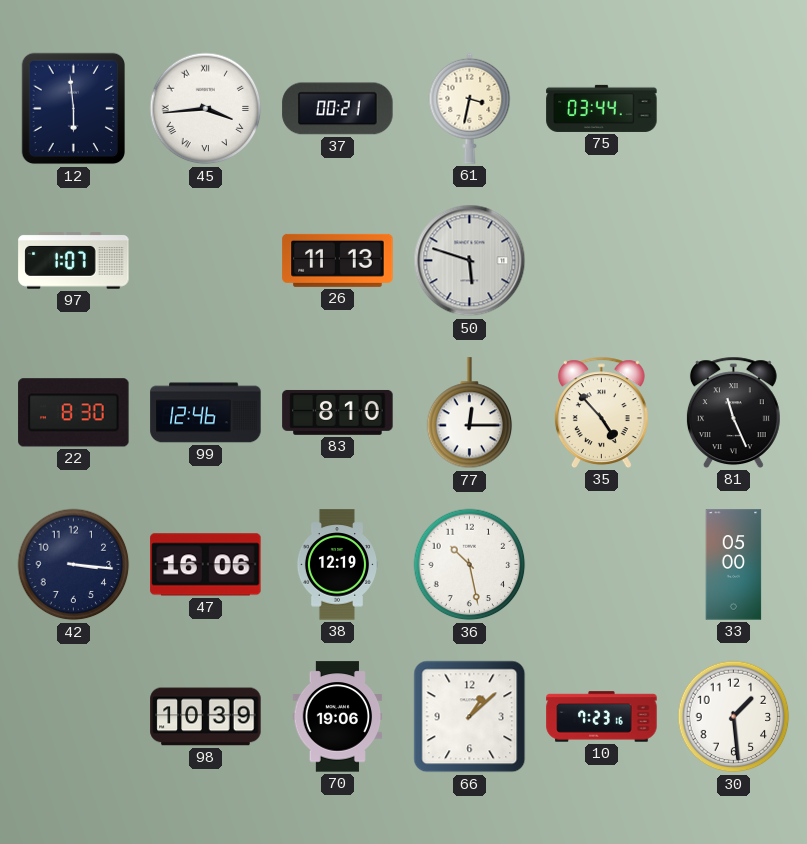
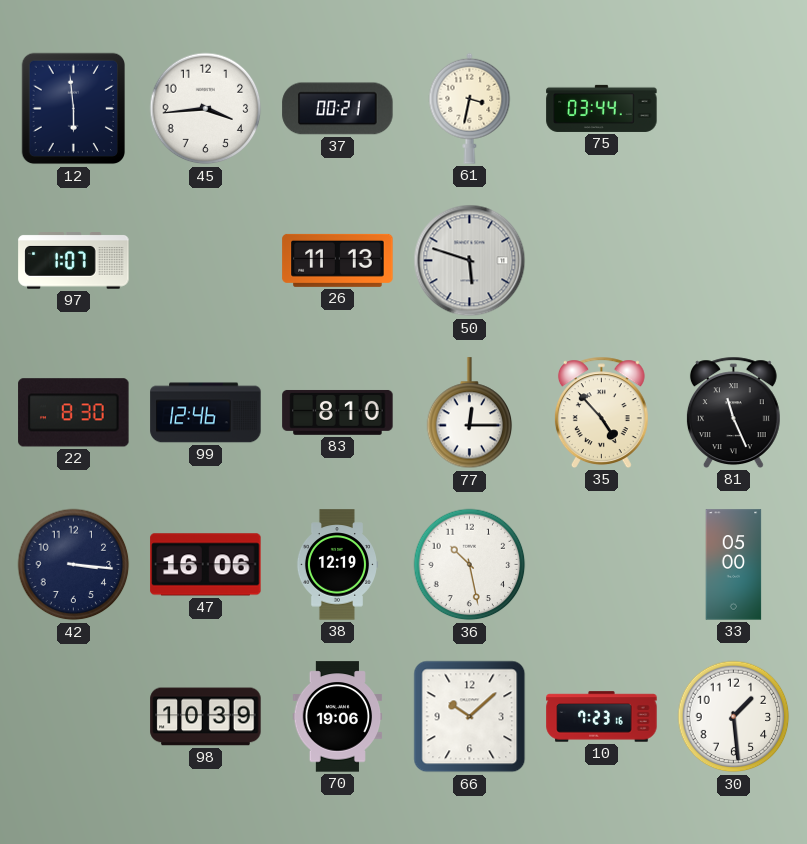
45 numerals: Roman -> Arabic
66: 1:08 -> 10:08
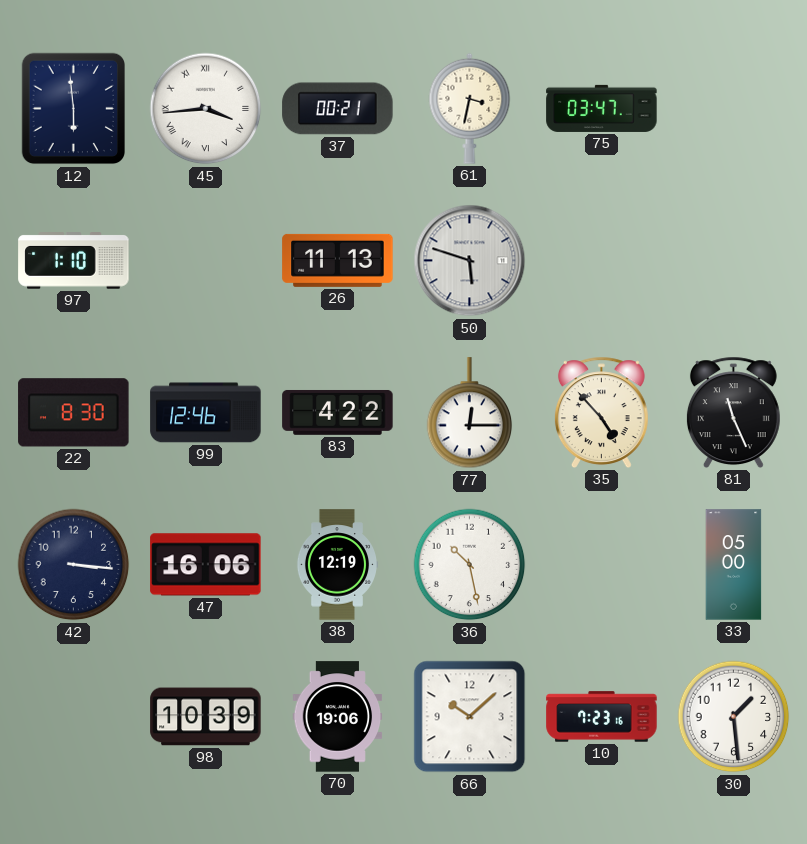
45 numerals: Arabic -> Roman
75: 03:44 -> 03:47
97: 1:07 -> 1:10
83: 8:10 -> 4:22
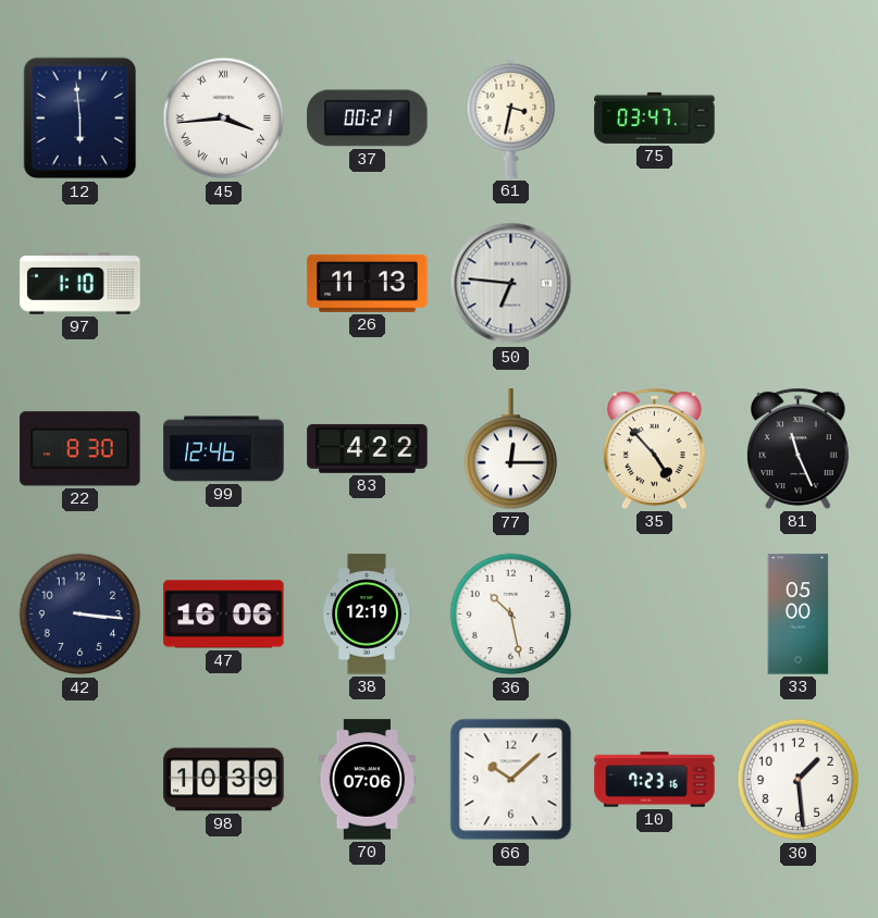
50: 5:48 -> 6:46
70: 19:06 -> 07:06
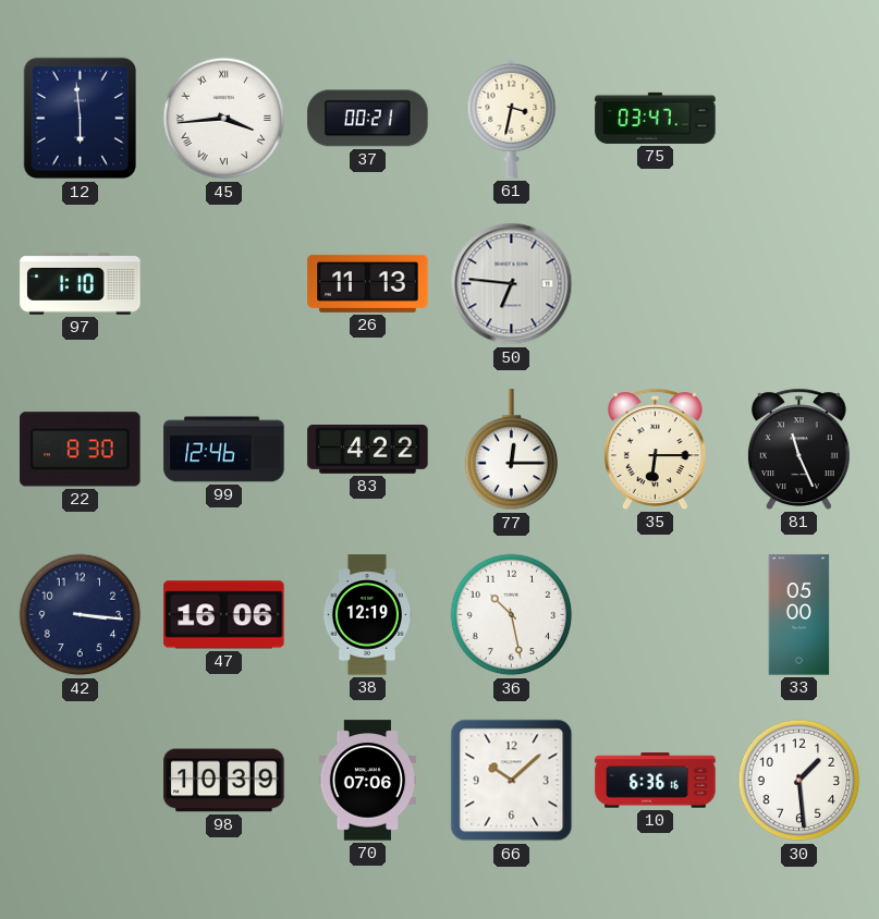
35: 4:53 -> 6:15
10: 7:23 -> 6:36
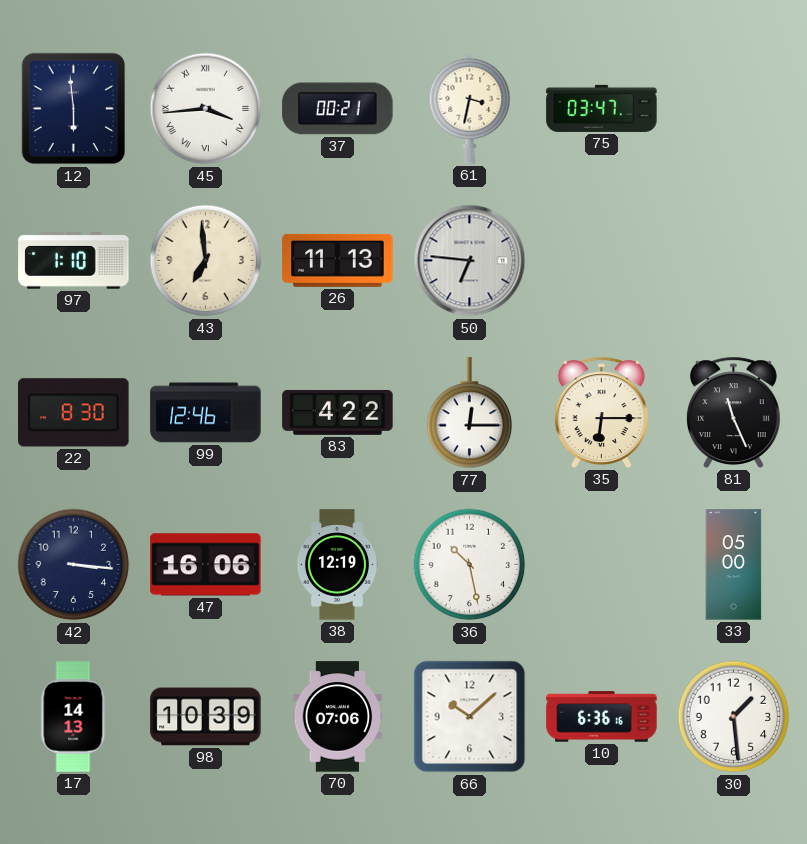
43: none -> 6:59
17: none -> 14:13
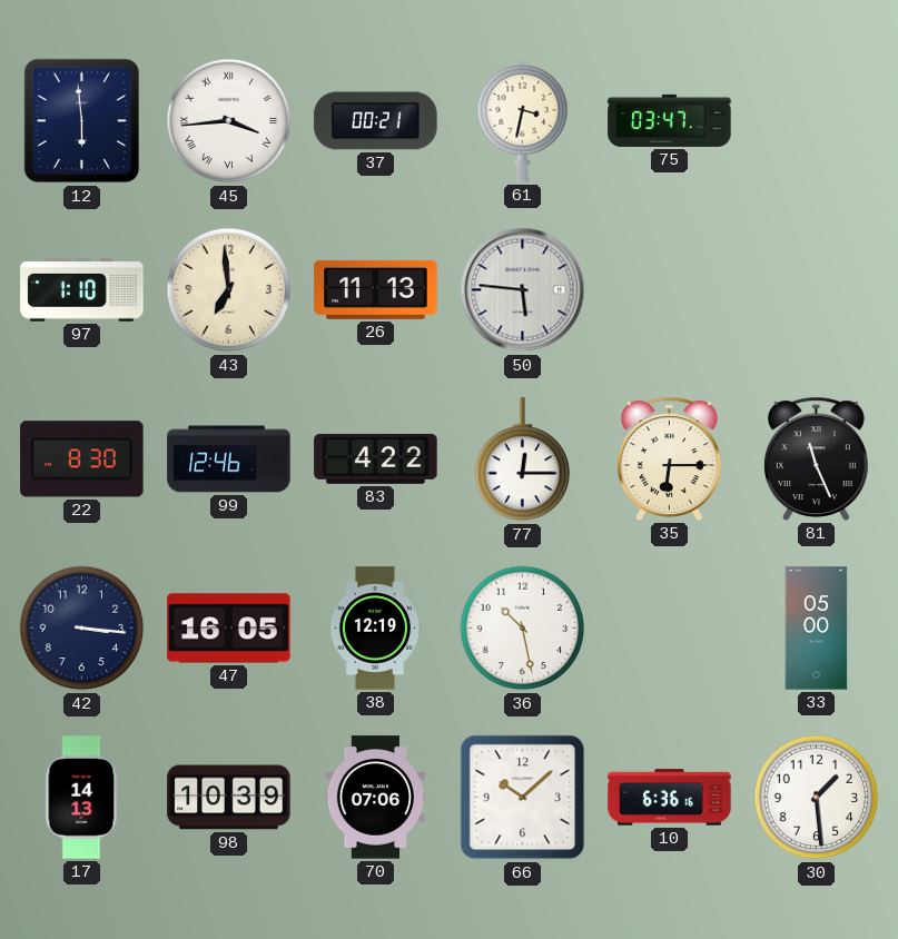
50: 6:46 -> 5:46
47: 16:06 -> 16:05
